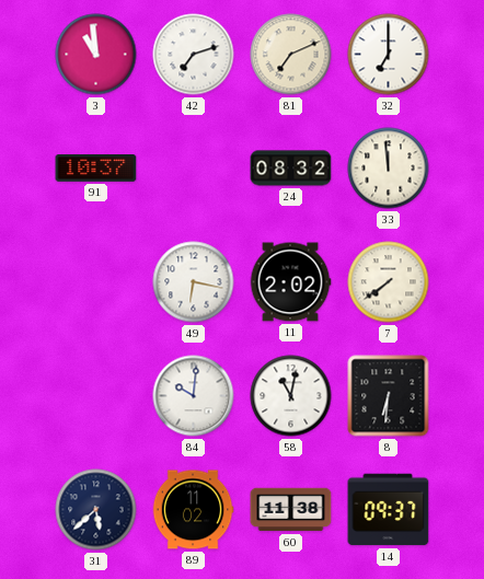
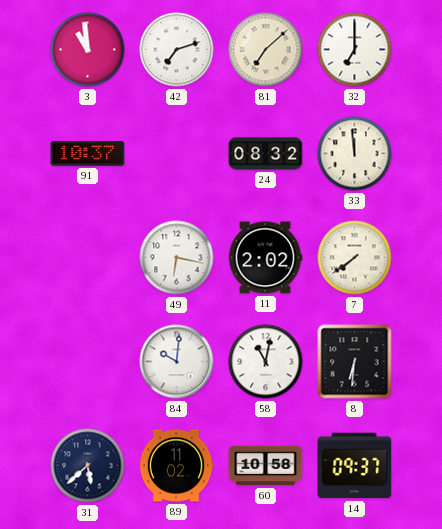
81: 7:11 -> 7:08
60: 11:38 -> 10:58
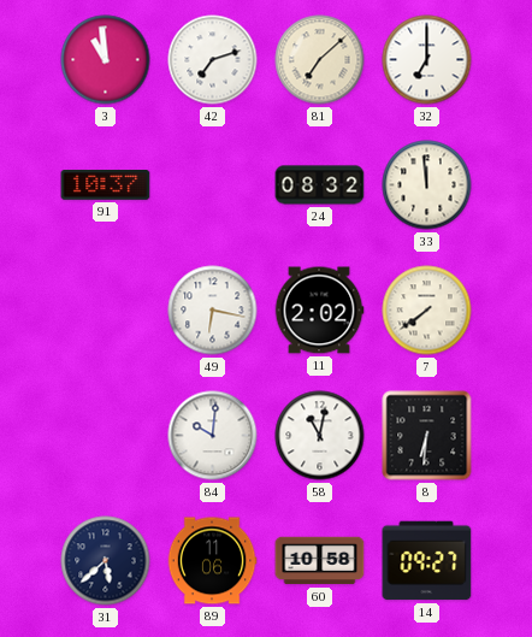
89: 11:02 -> 11:06
14: 09:37 -> 09:27
